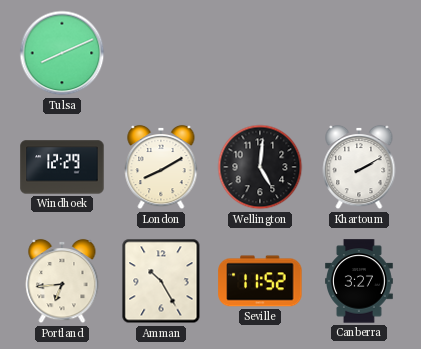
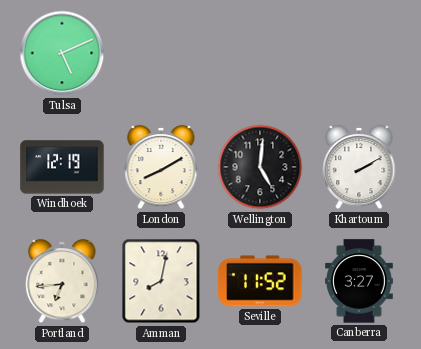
Tulsa: 8:11 -> 5:11
Windhoek: 12:29 -> 12:19
Amman: 10:25 -> 8:02
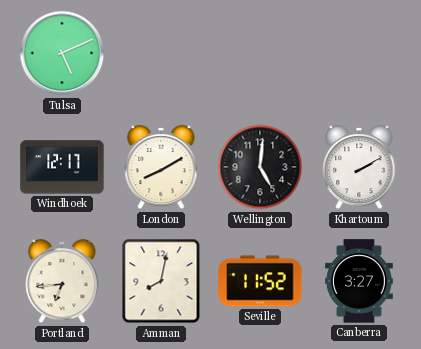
Windhoek: 12:19 -> 12:17
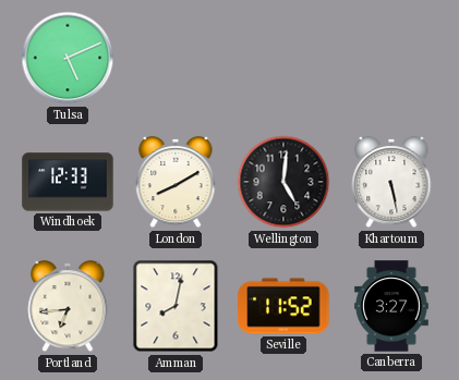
Windhoek: 12:17 -> 12:33
Khartoum: 2:10 -> 5:28
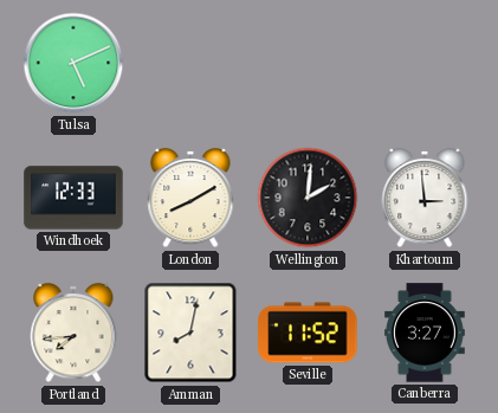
Wellington: 5:01 -> 2:01
Khartoum: 5:28 -> 2:59
Portland: 6:44 -> 7:44
